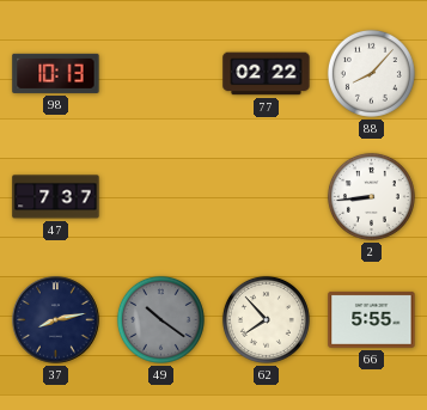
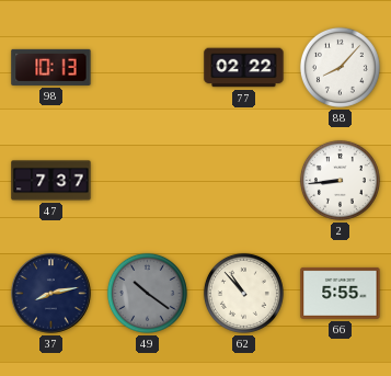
62: 7:53 -> 10:53
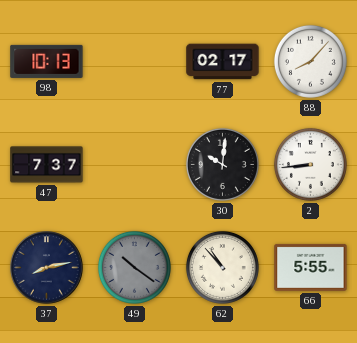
77: 02:22 -> 02:17
30: none -> 10:01
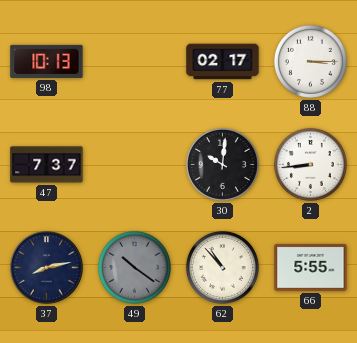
88: 8:07 -> 3:15
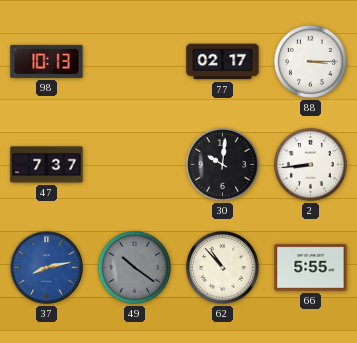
37 dial: navy -> blue
